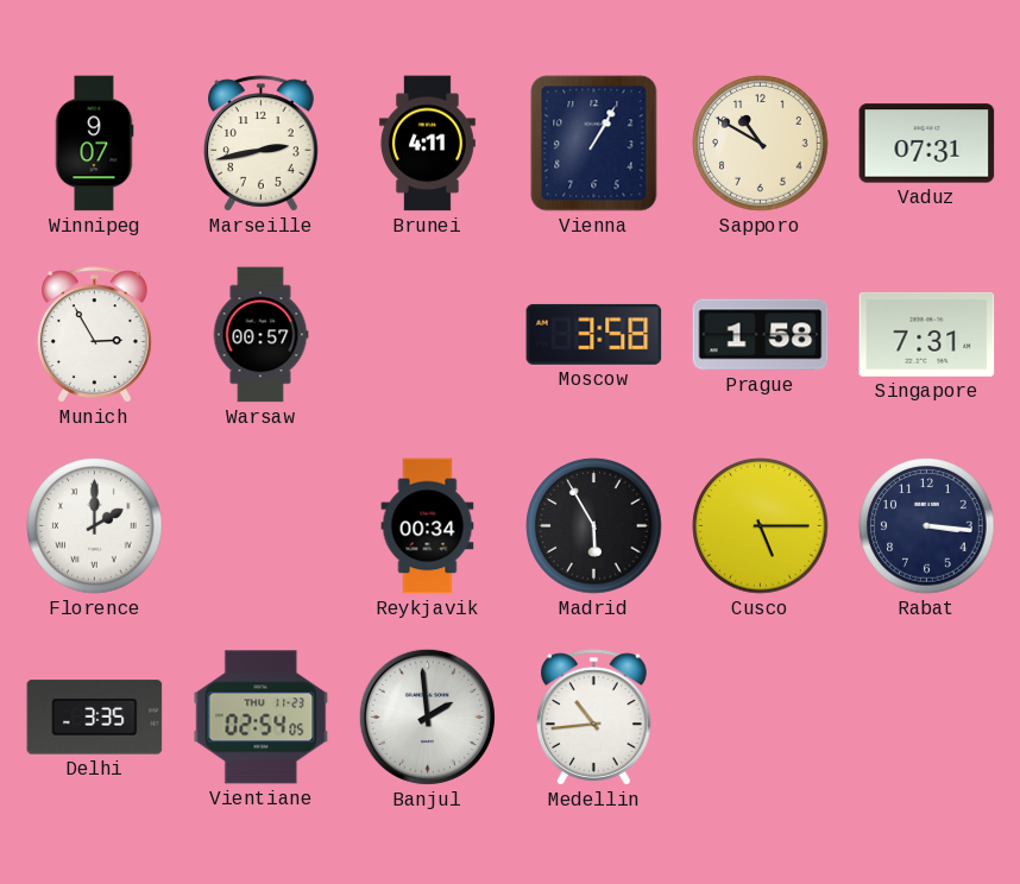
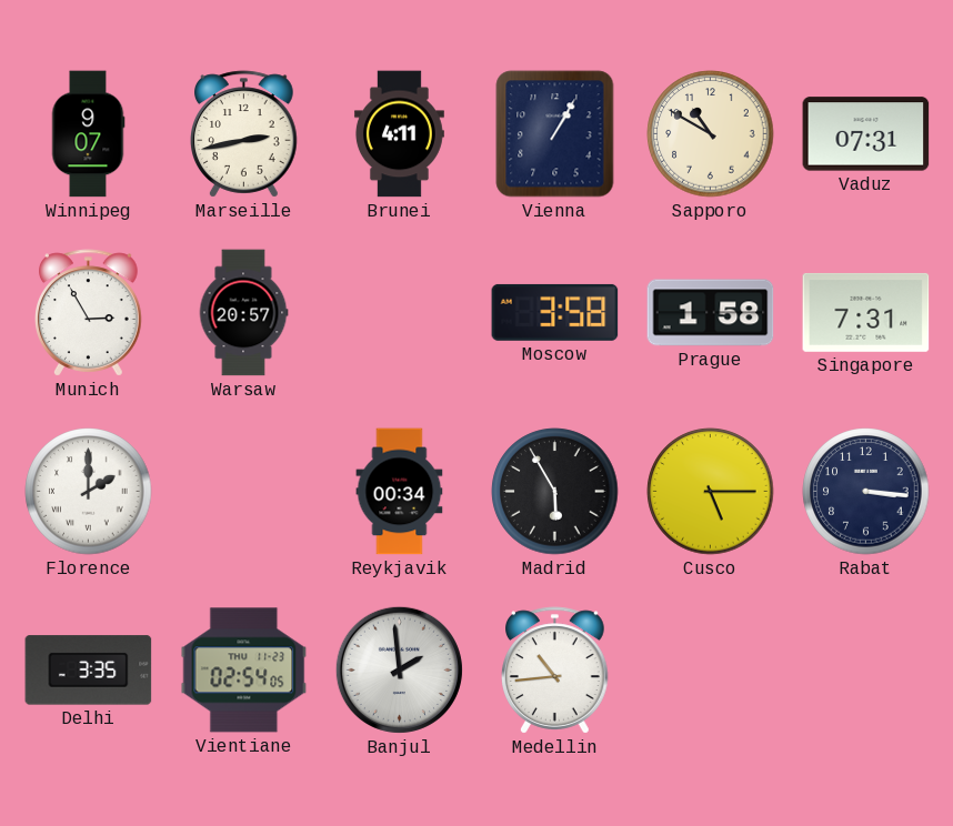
Warsaw: 00:57 -> 20:57
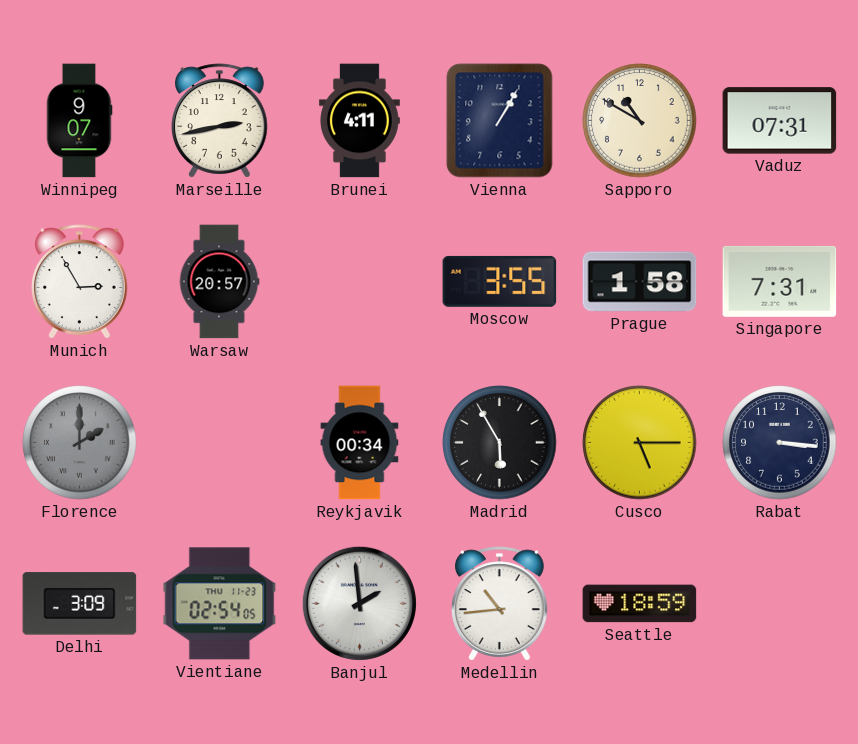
Moscow: 3:58 -> 3:55
Florence dial: white -> grey
Delhi: 3:35 -> 3:09
Seattle: none -> 18:59
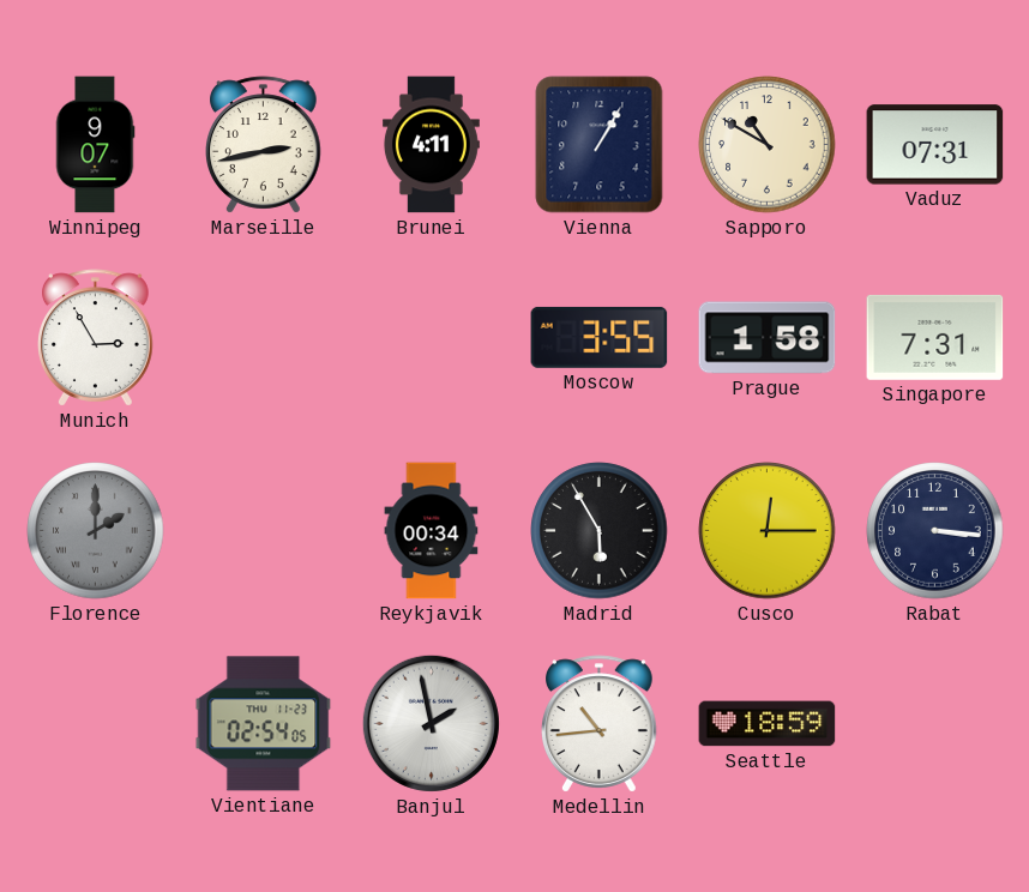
Warsaw: 20:57 -> none
Cusco: 5:15 -> 12:15
Delhi: 3:09 -> none
Banjul: 1:59 -> 1:58
